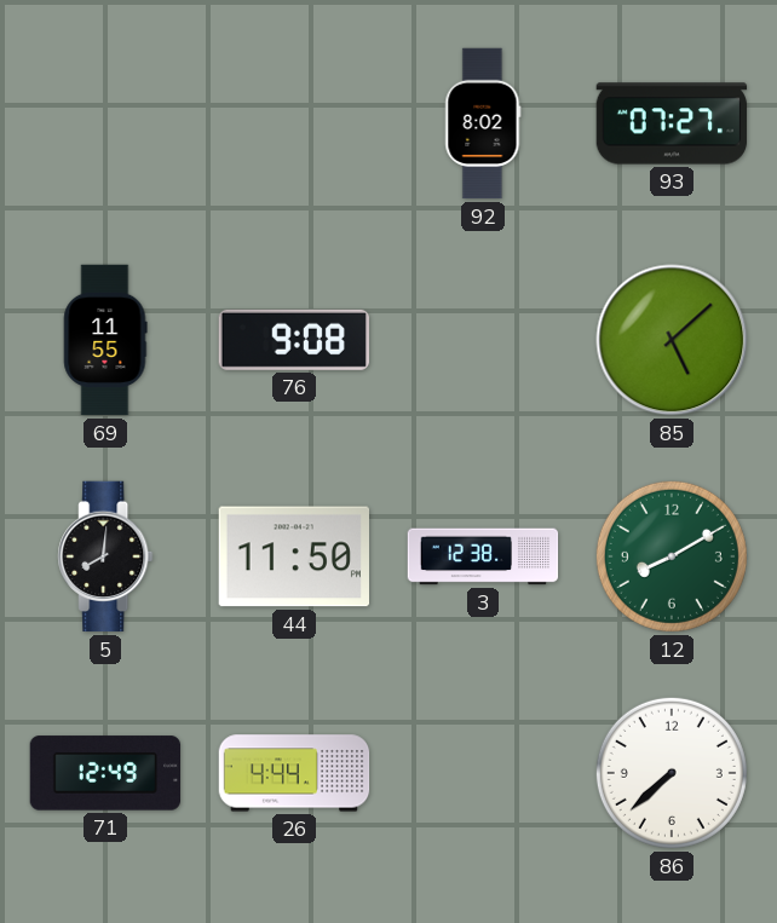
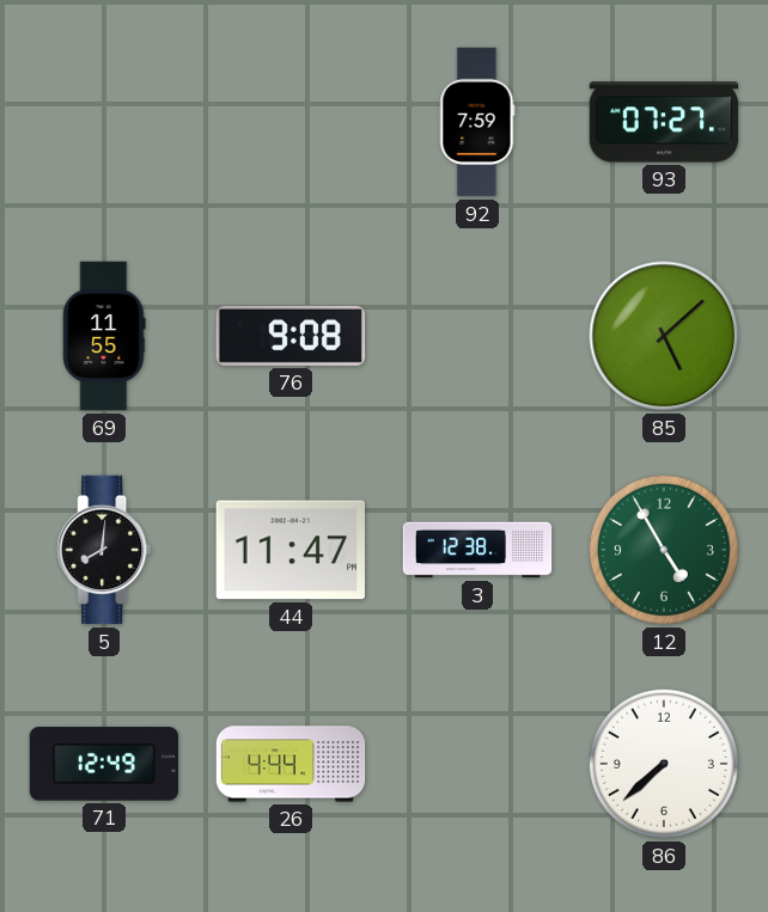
92: 8:02 -> 7:59
44: 11:50 -> 11:47
12: 8:10 -> 4:55
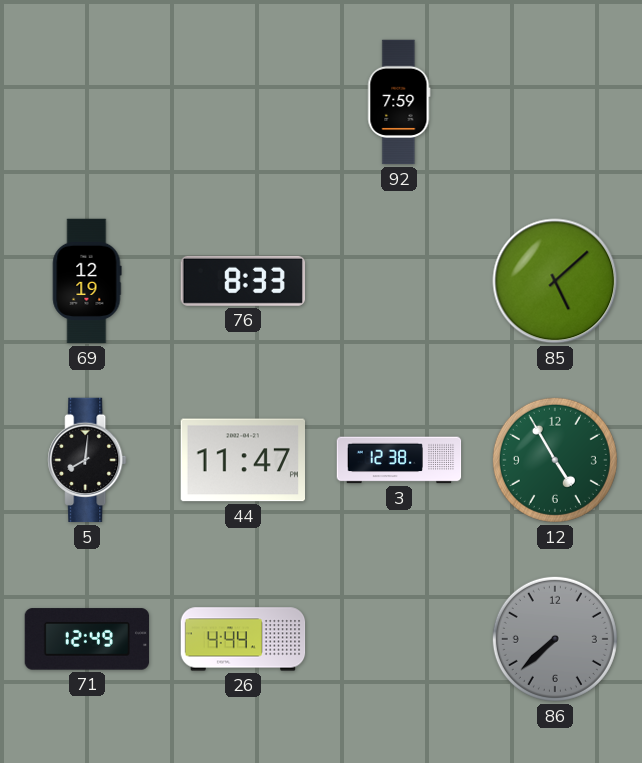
93: 07:27 -> none
69: 11:55 -> 12:19
76: 9:08 -> 8:33
86 dial: white -> grey
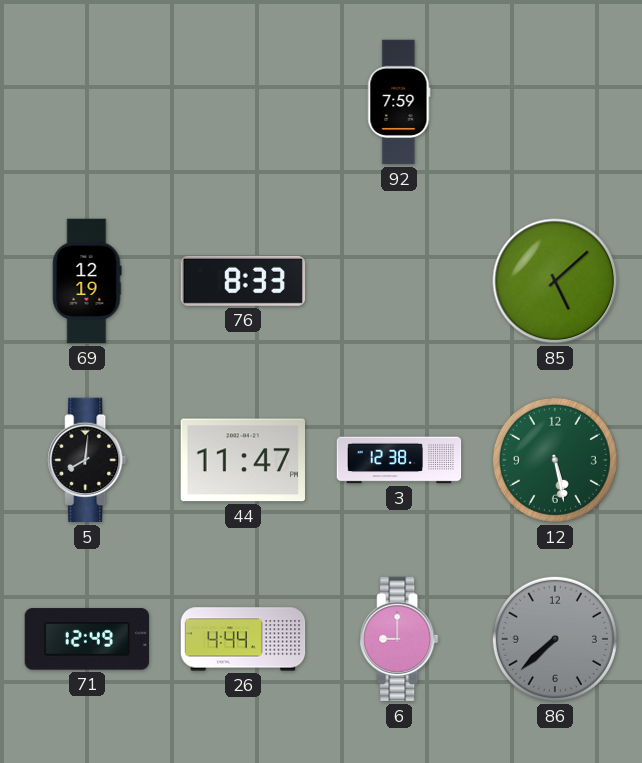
12: 4:55 -> 5:28
6: none -> 9:00
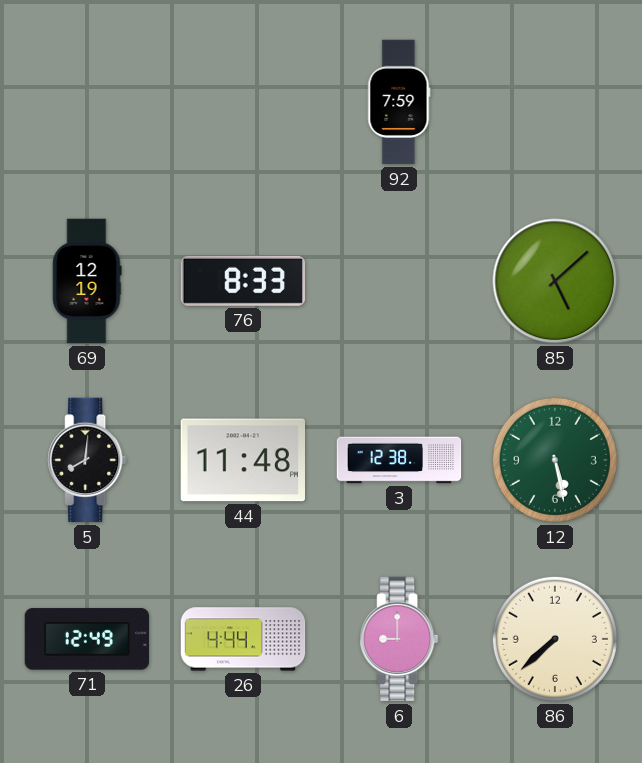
44: 11:47 -> 11:48
86 dial: grey -> cream
